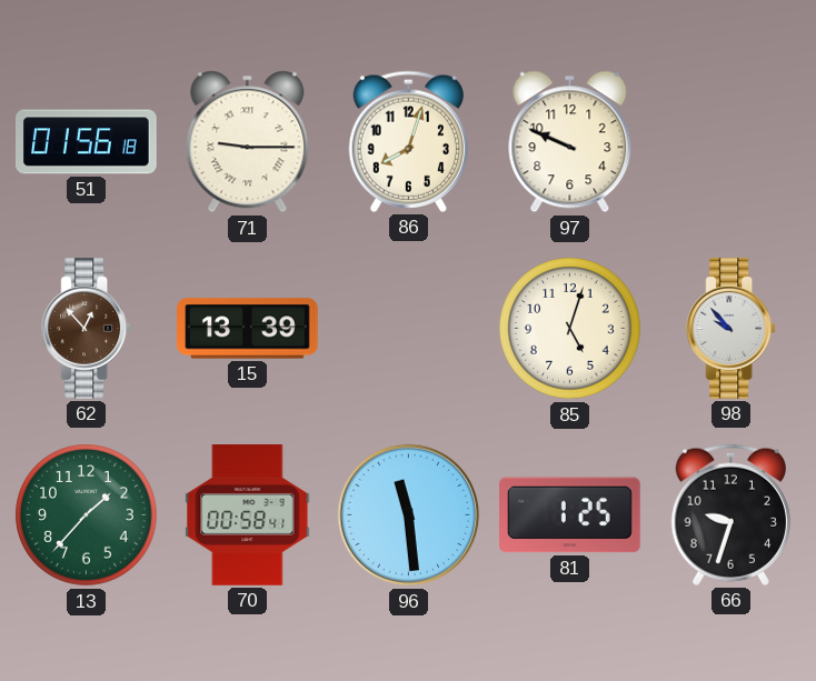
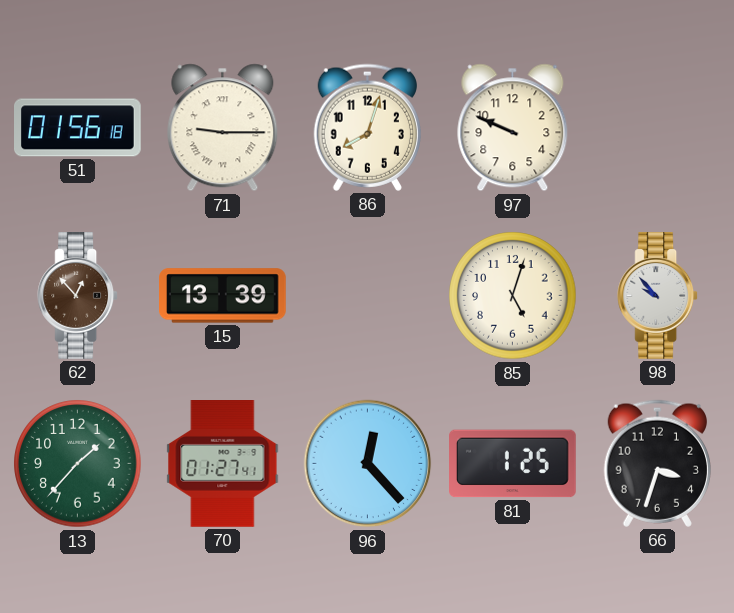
70: 00:58 -> 01:27
96: 11:29 -> 12:23
66: 9:33 -> 3:33
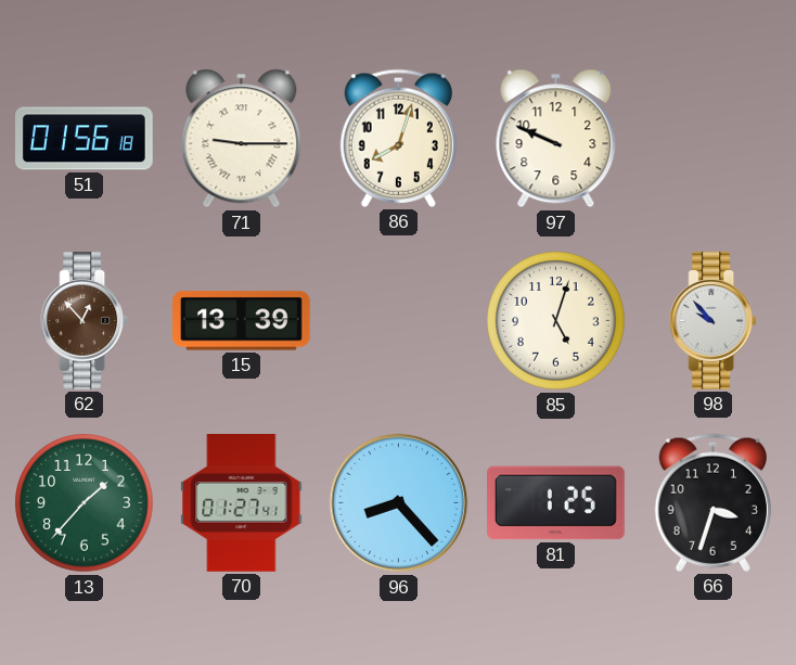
96: 12:23 -> 8:23
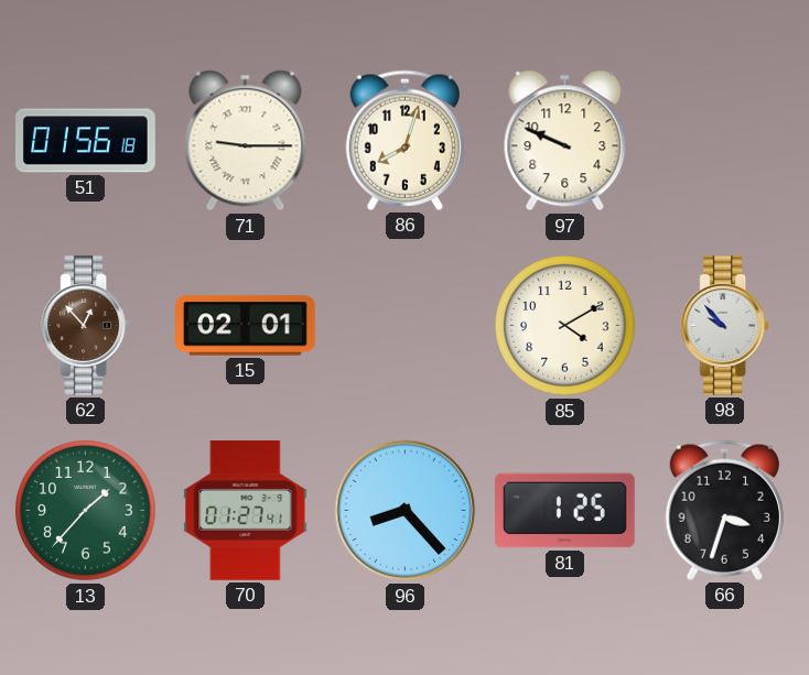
15: 13:39 -> 02:01
85: 5:03 -> 4:10
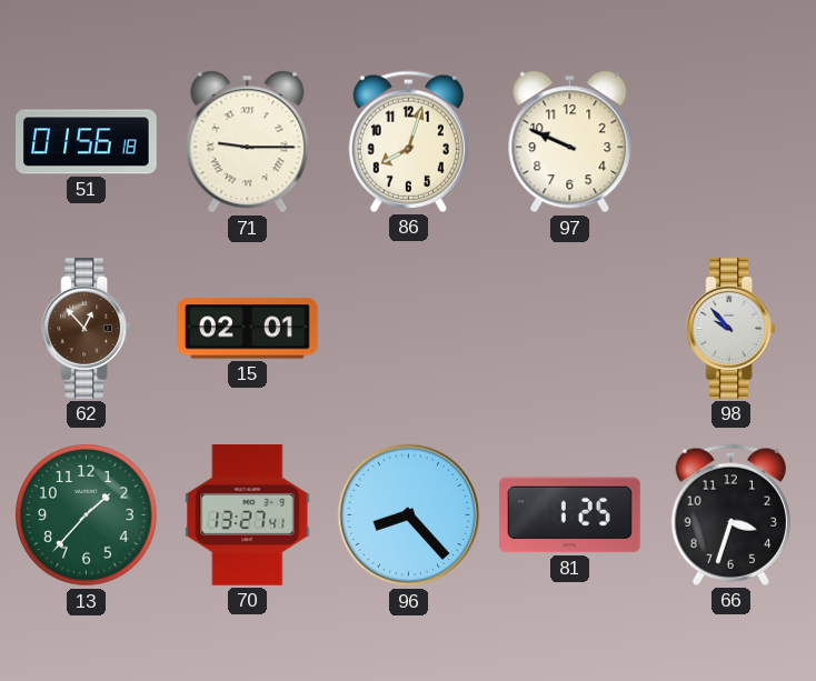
85: 4:10 -> none
70: 01:27 -> 13:27
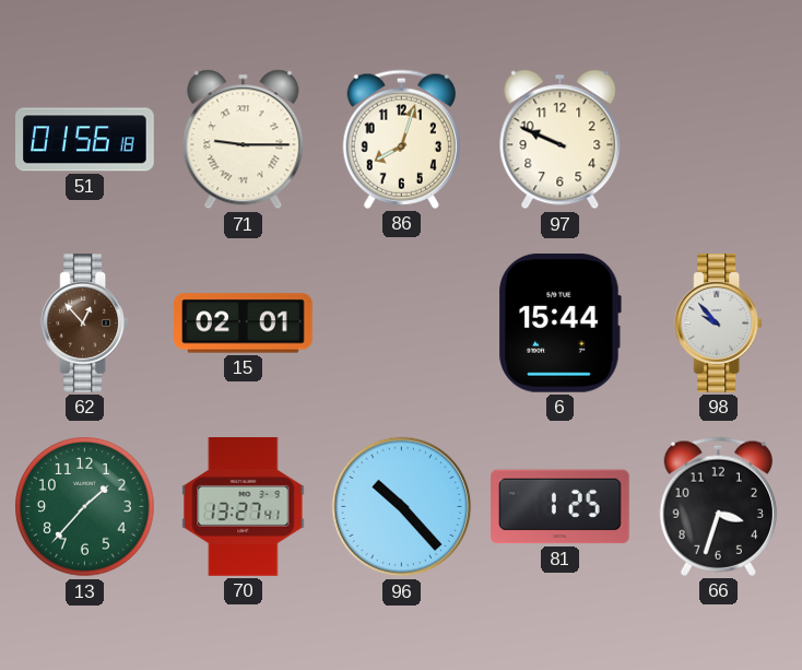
6: none -> 15:44
96: 8:23 -> 10:23
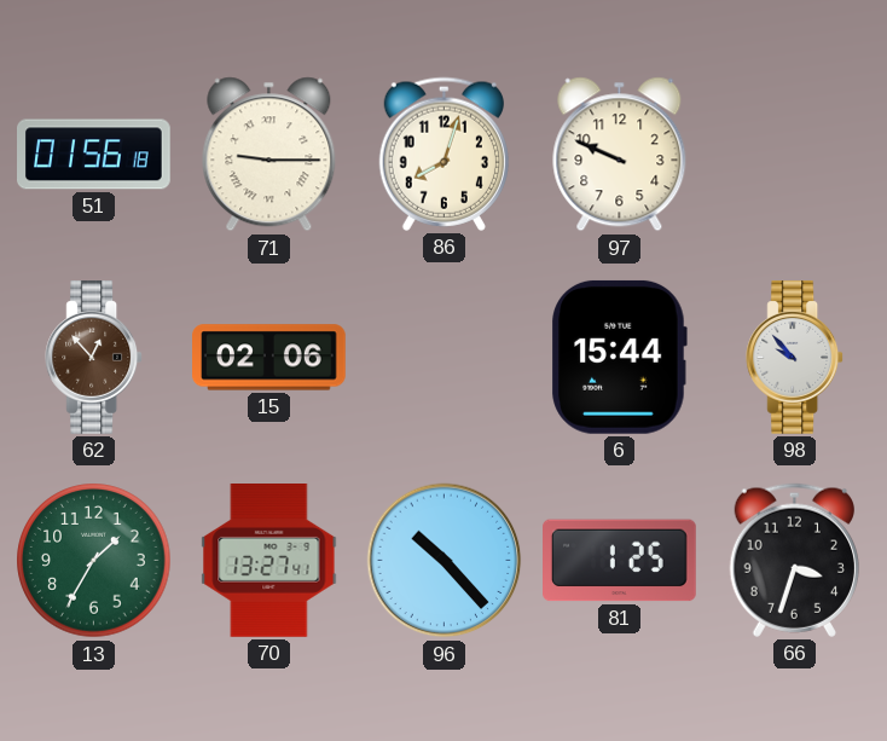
15: 02:01 -> 02:06
13: 1:37 -> 1:35
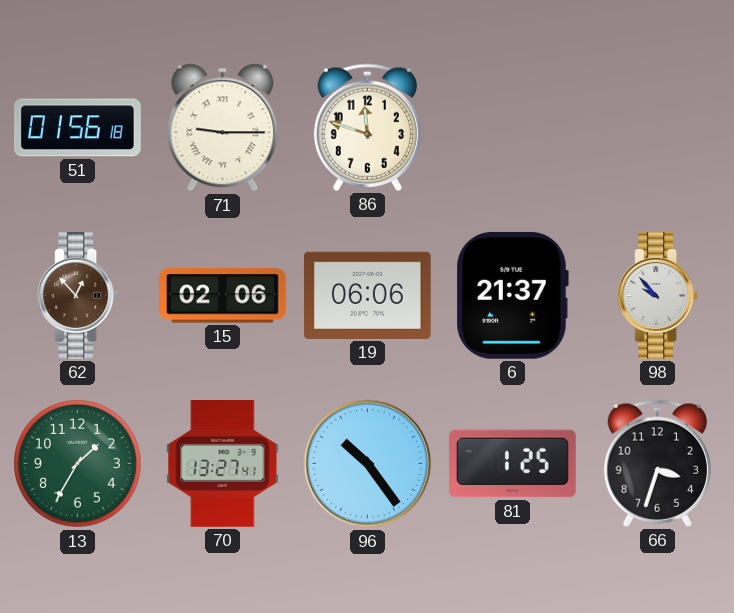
86: 8:03 -> 11:48
97: 9:49 -> none
19: none -> 06:06
6: 15:44 -> 21:37
96: 10:23 -> 10:24
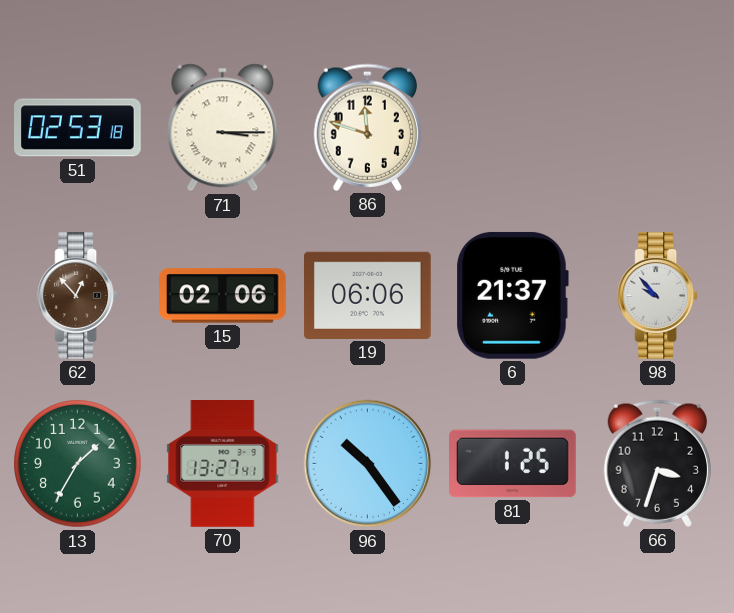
51: 01:56 -> 02:53
71: 9:15 -> 3:15
